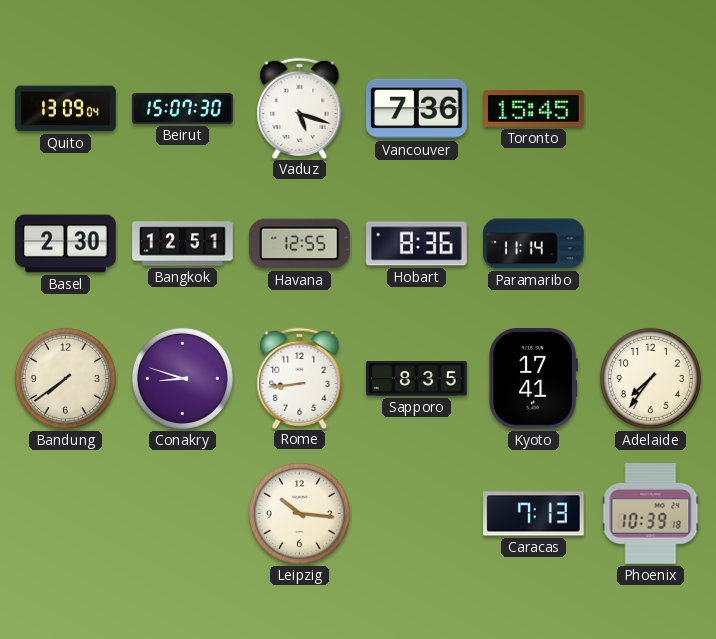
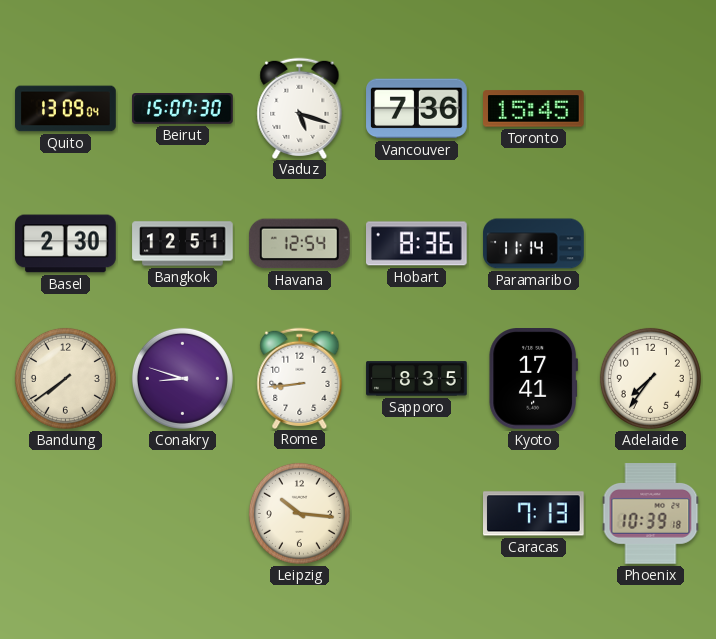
Havana: 12:55 -> 12:54
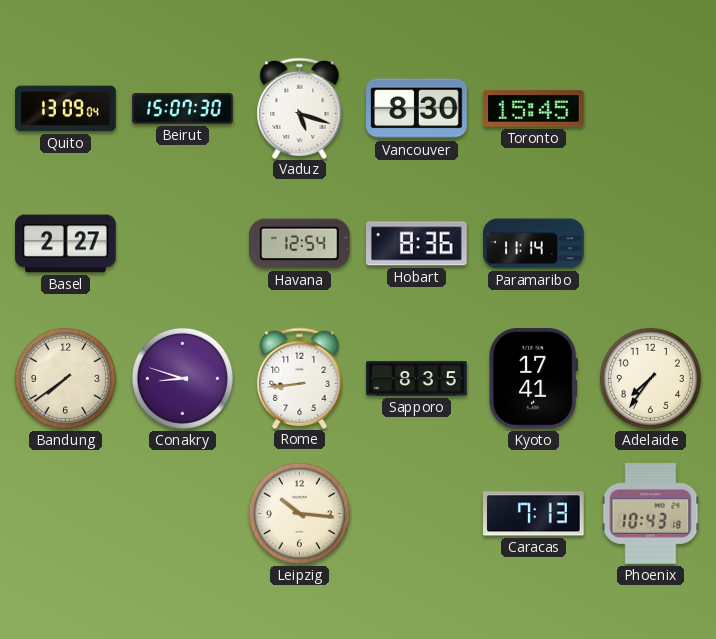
Vancouver: 7:36 -> 8:30
Basel: 2:30 -> 2:27
Bangkok: 12:51 -> none
Phoenix: 10:39 -> 10:43
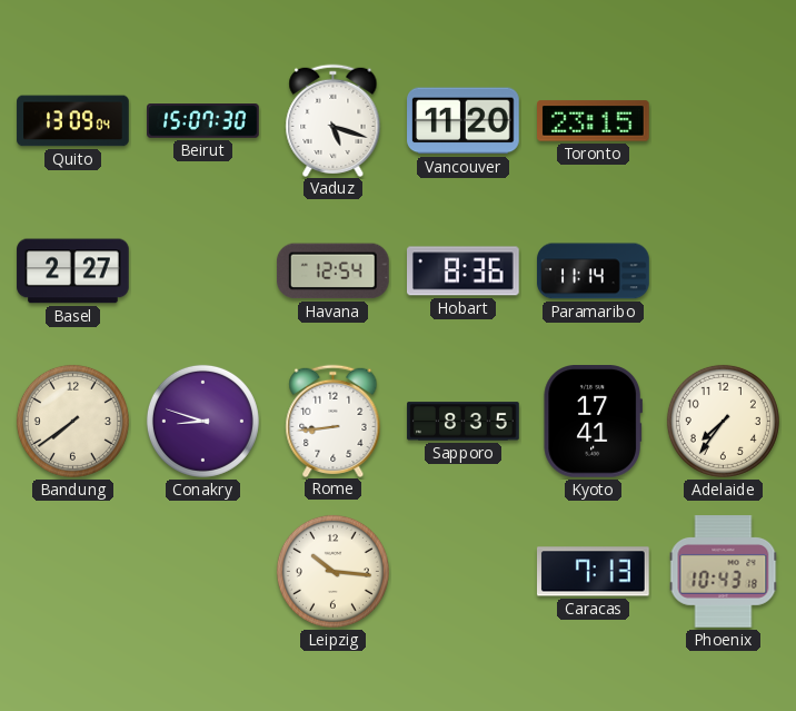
Vancouver: 8:30 -> 11:20
Toronto: 15:45 -> 23:15
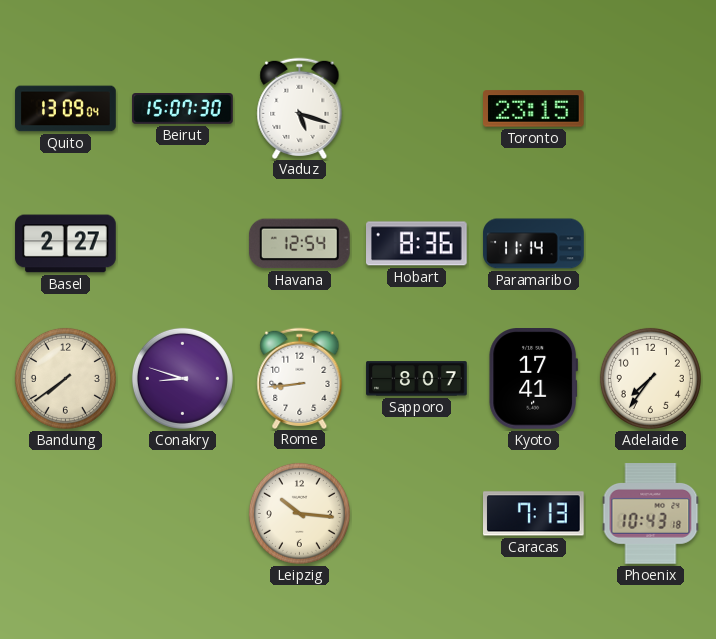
Vancouver: 11:20 -> none
Sapporo: 8:35 -> 8:07
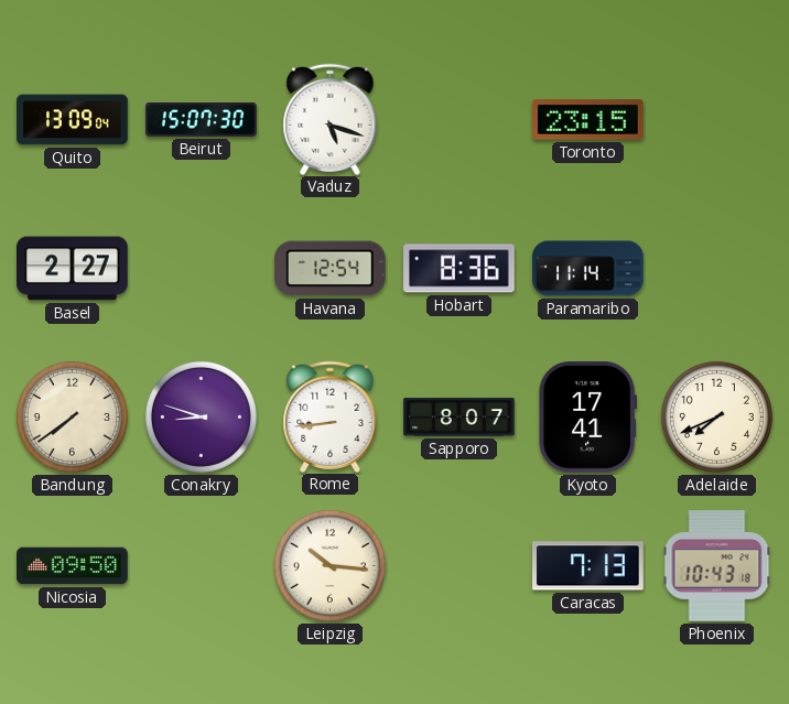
Adelaide: 7:36 -> 7:41
Nicosia: none -> 09:50
